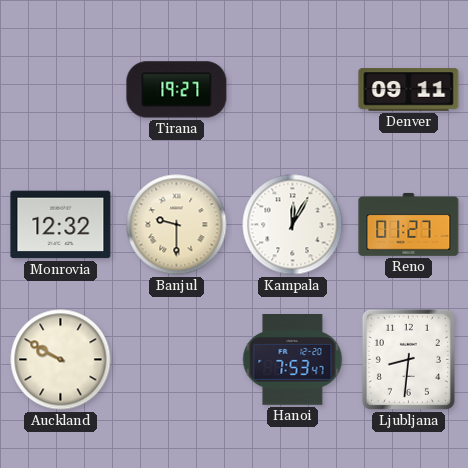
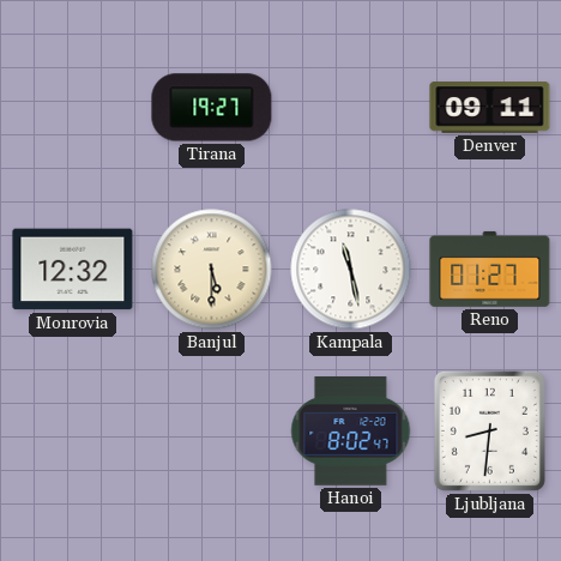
Banjul: 9:30 -> 5:30
Kampala: 12:05 -> 11:28
Auckland: 9:50 -> none
Hanoi: 7:53 -> 8:02
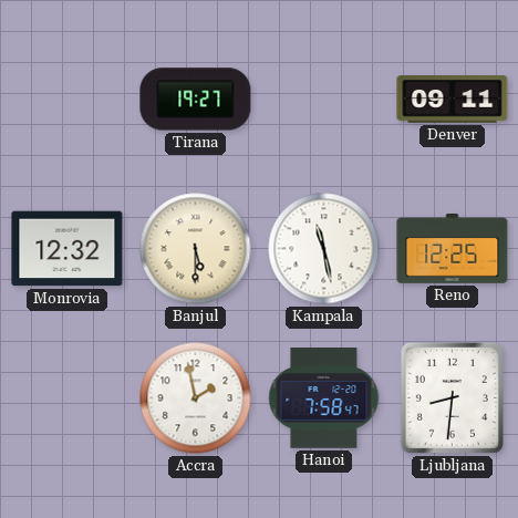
Reno: 01:27 -> 12:25
Accra: none -> 1:58
Hanoi: 8:02 -> 7:58
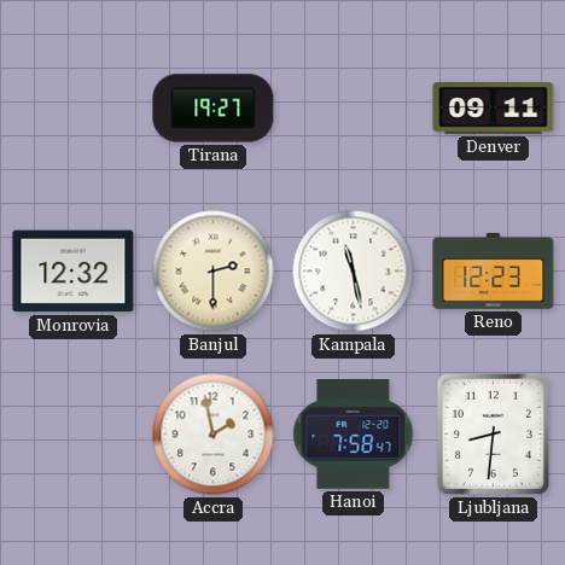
Banjul: 5:30 -> 2:30
Reno: 12:25 -> 12:23
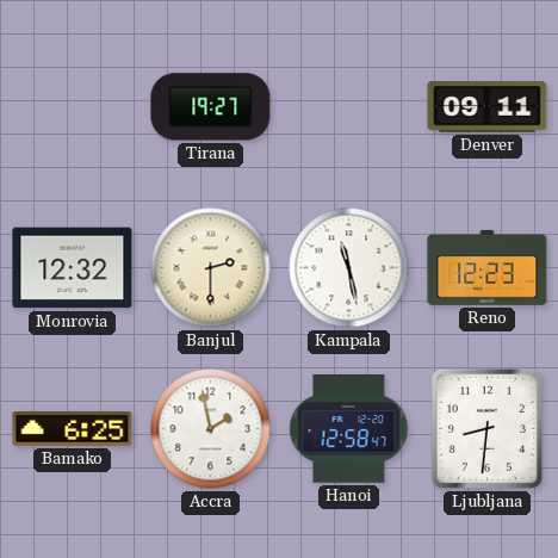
Bamako: none -> 6:25
Hanoi: 7:58 -> 12:58
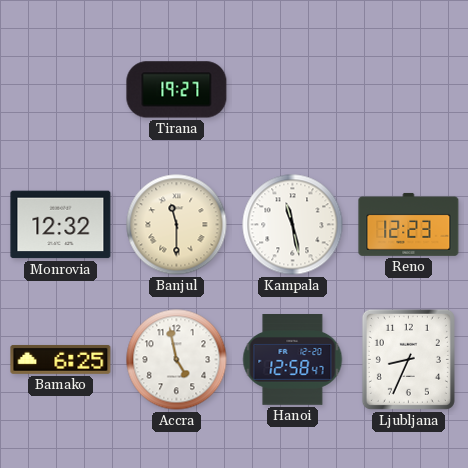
Denver: 09:11 -> none
Banjul: 2:30 -> 11:30
Accra: 1:58 -> 4:58
Ljubljana: 8:31 -> 8:34
